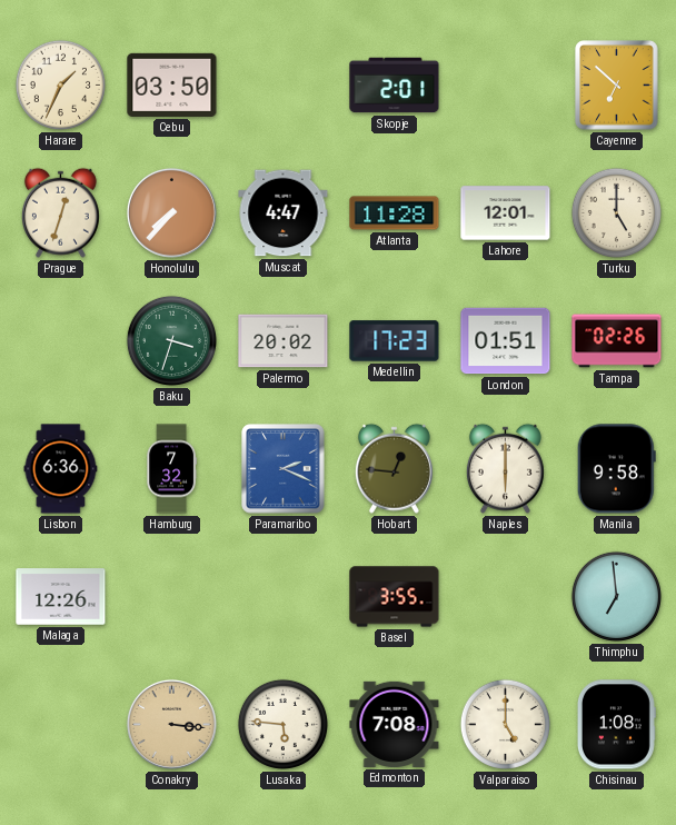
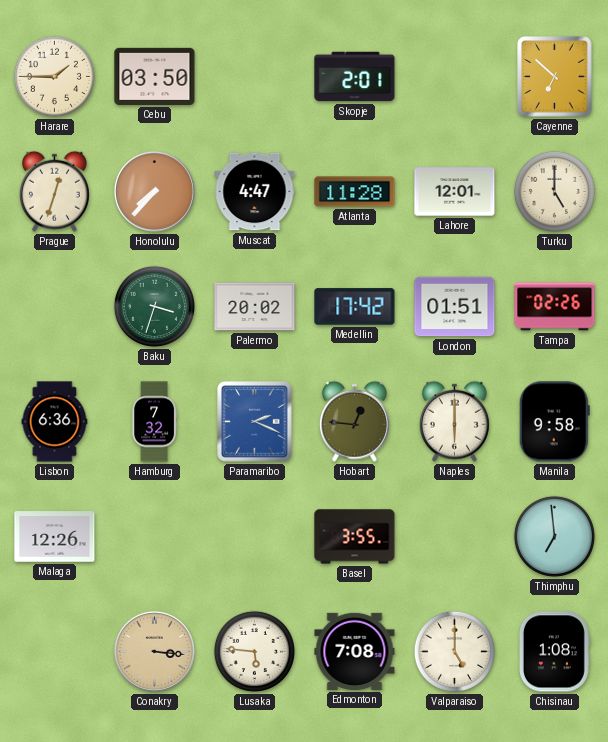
Harare: 1:34 -> 1:45
Medellin: 17:23 -> 17:42
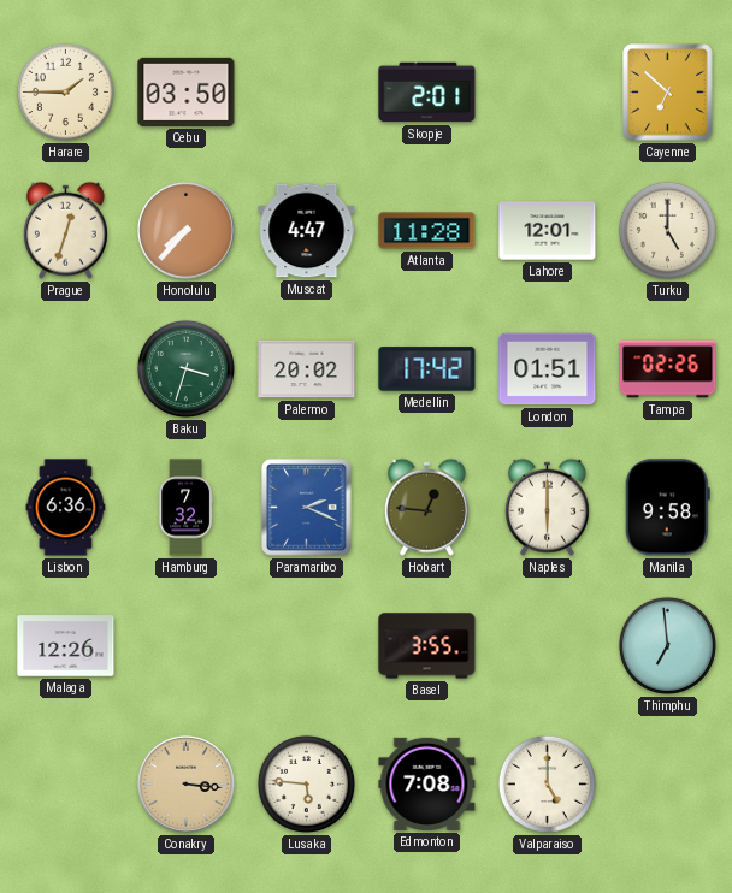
Chisinau: 1:08 -> none
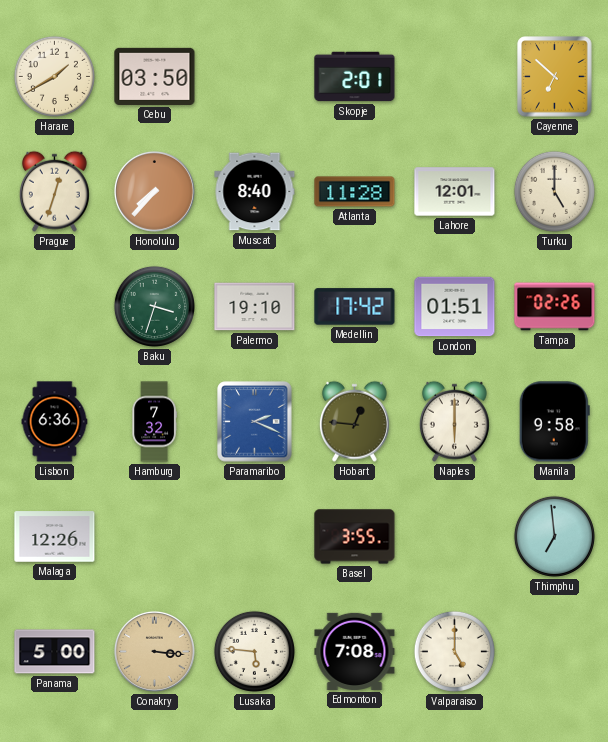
Harare: 1:45 -> 1:40
Muscat: 4:47 -> 8:40
Palermo: 20:02 -> 19:10
Panama: none -> 5:00
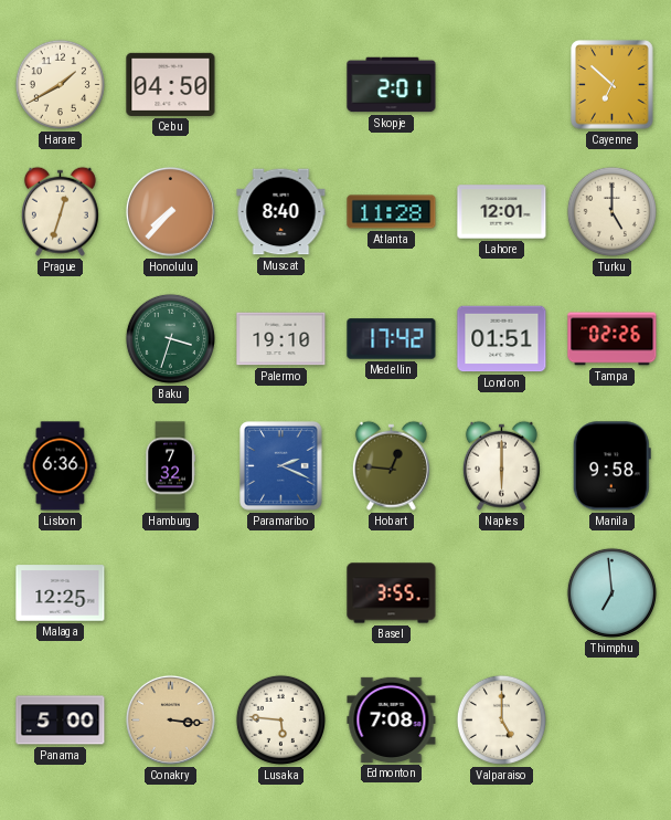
Cebu: 03:50 -> 04:50
Malaga: 12:26 -> 12:25
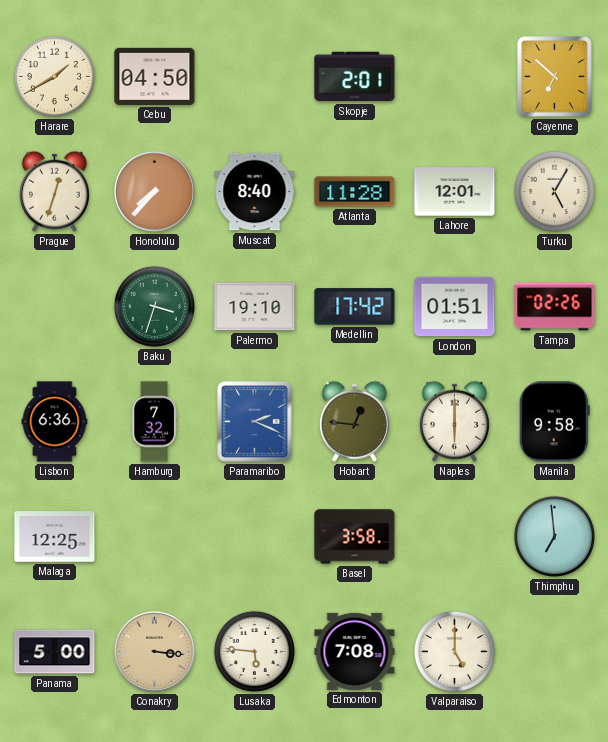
Turku: 5:00 -> 5:05
Basel: 3:55 -> 3:58
